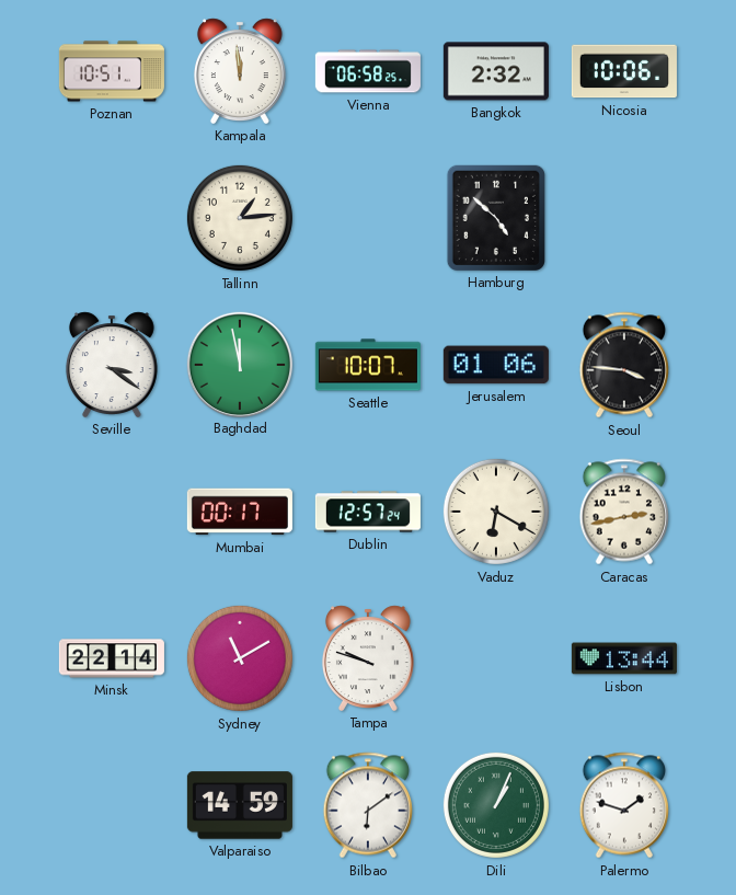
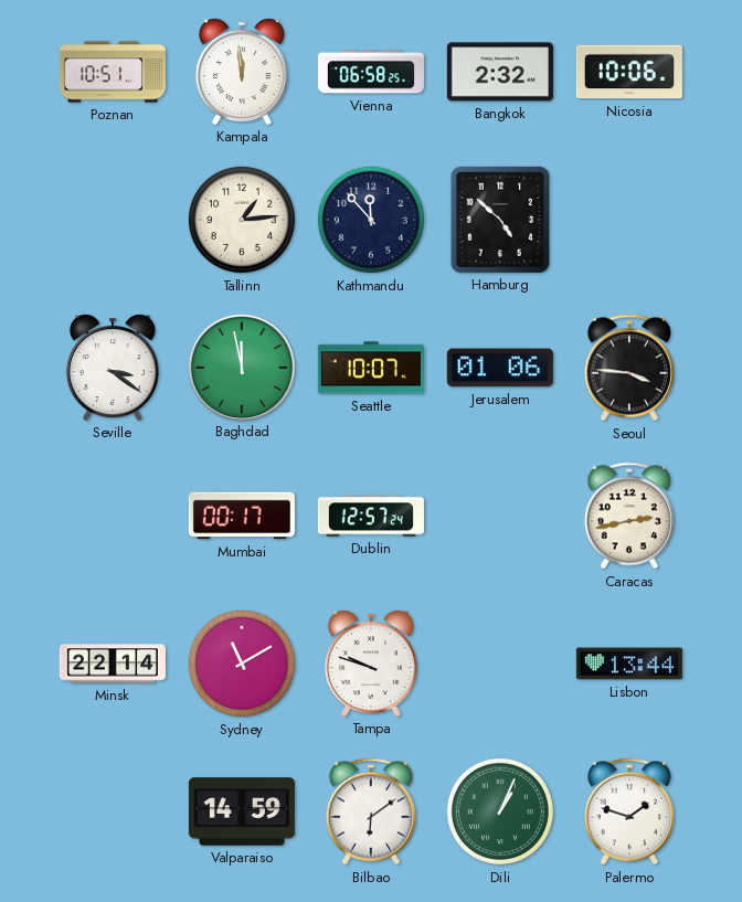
Kathmandu: none -> 11:53
Vaduz: 6:20 -> none
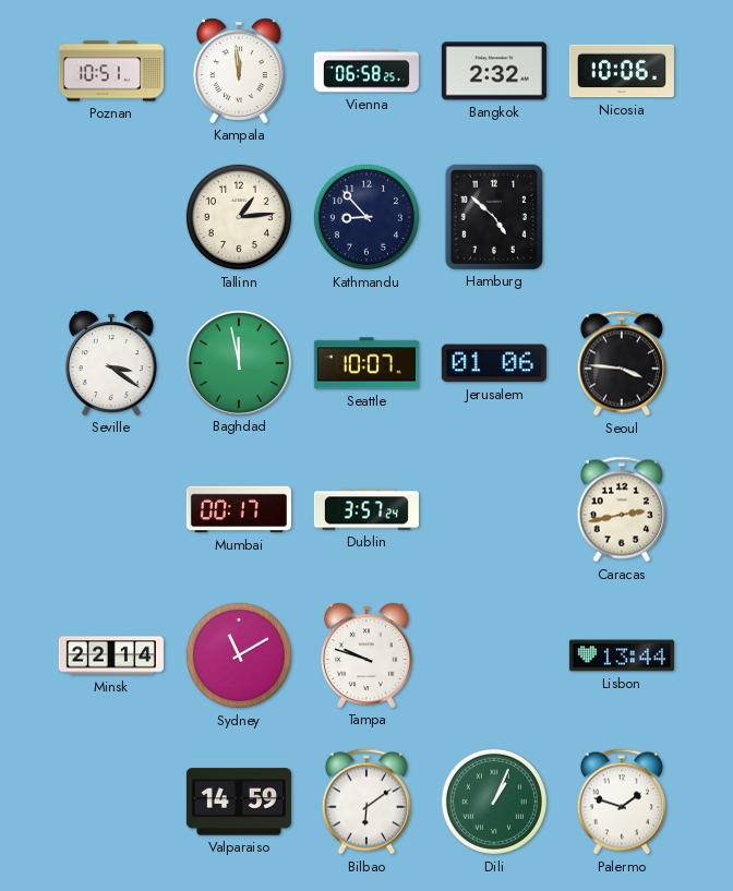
Kathmandu: 11:53 -> 8:53
Dublin: 12:57 -> 3:57
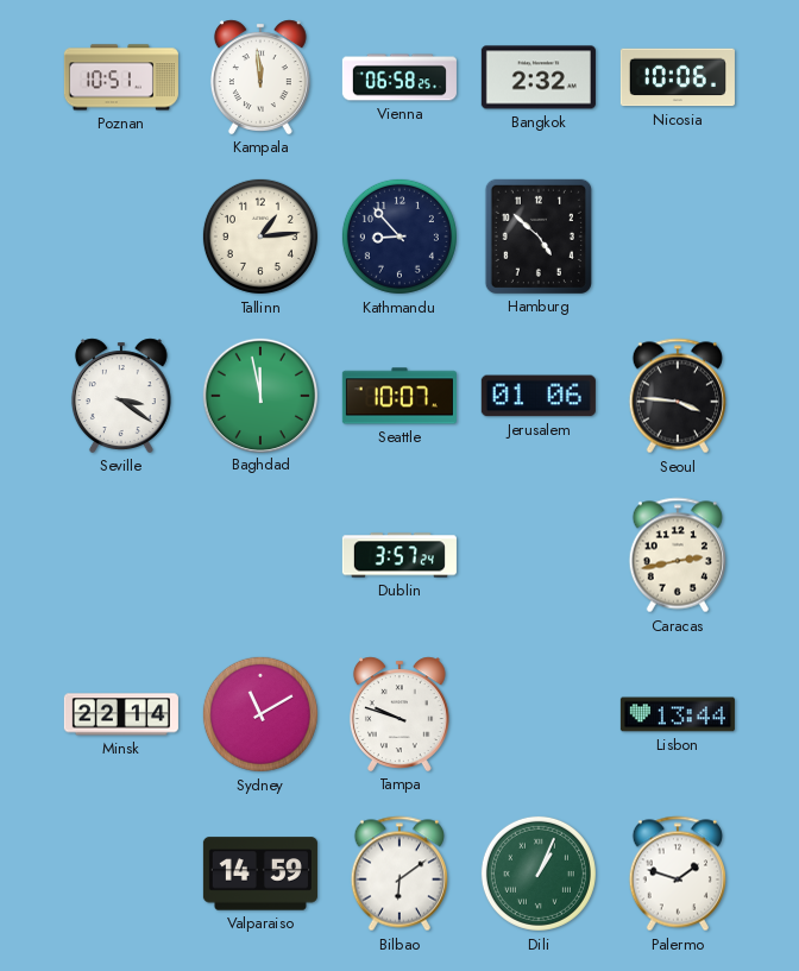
Mumbai: 00:17 -> none
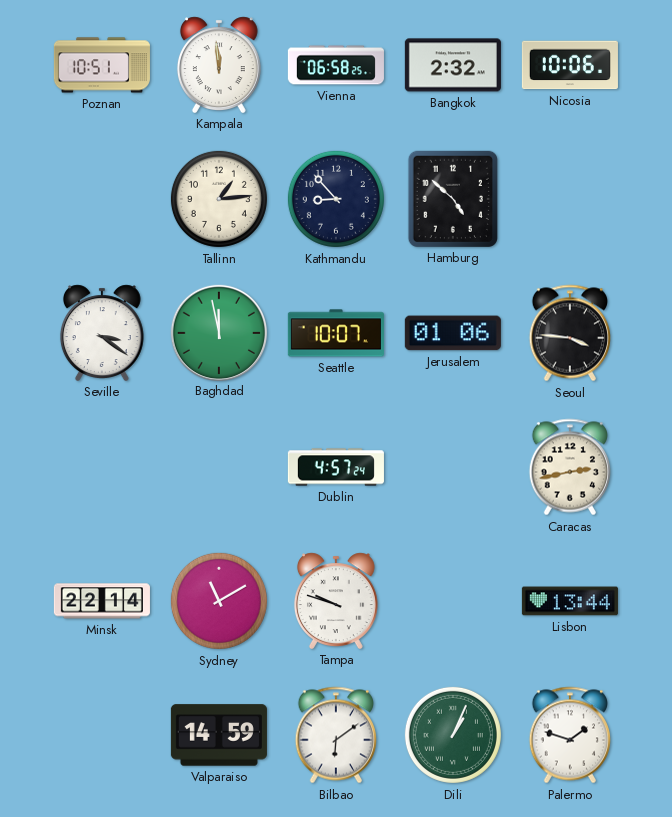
Dublin: 3:57 -> 4:57
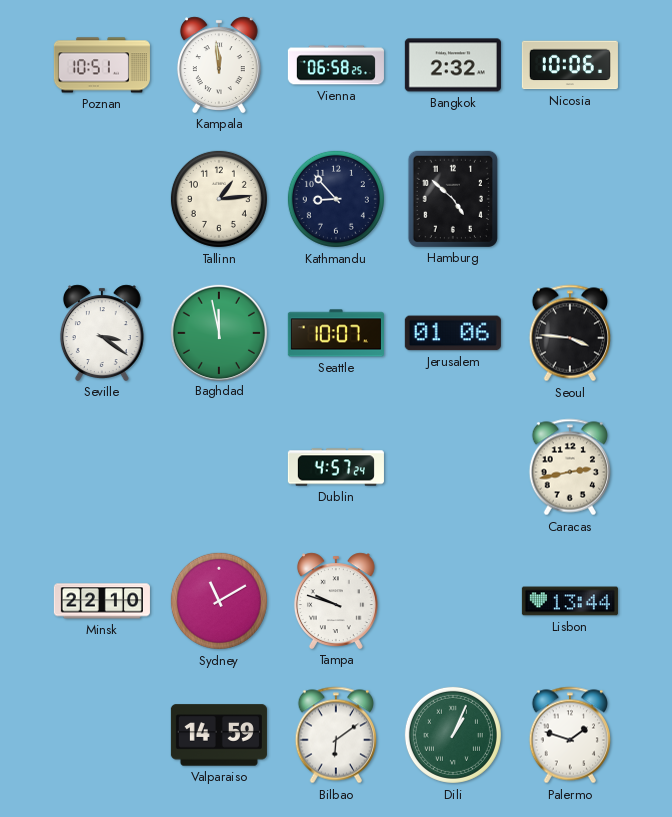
Minsk: 22:14 -> 22:10
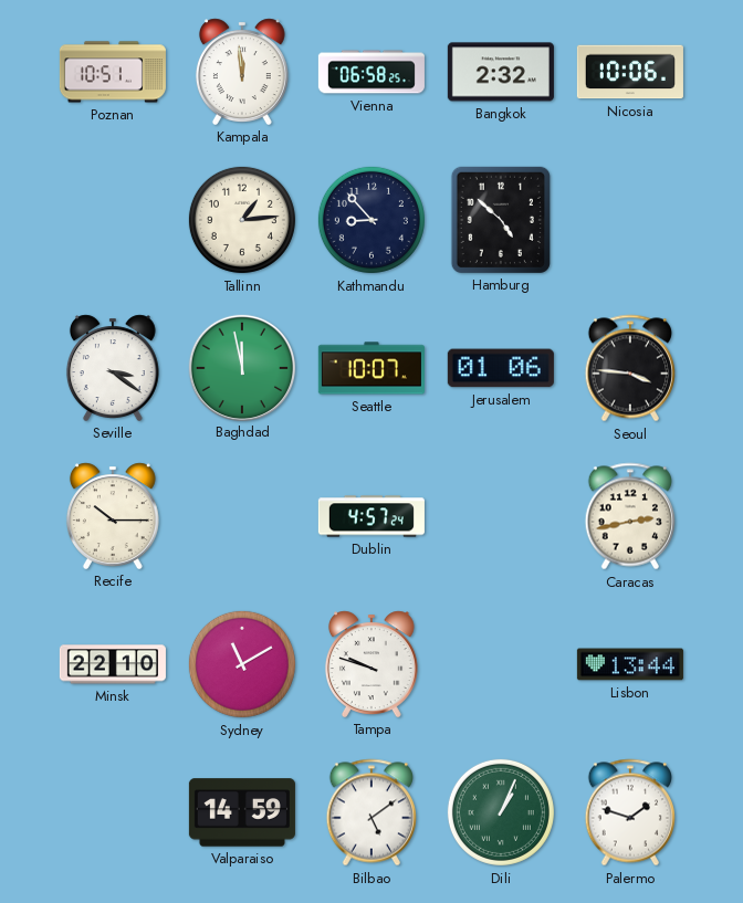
Recife: none -> 10:15
Bilbao: 6:09 -> 5:09
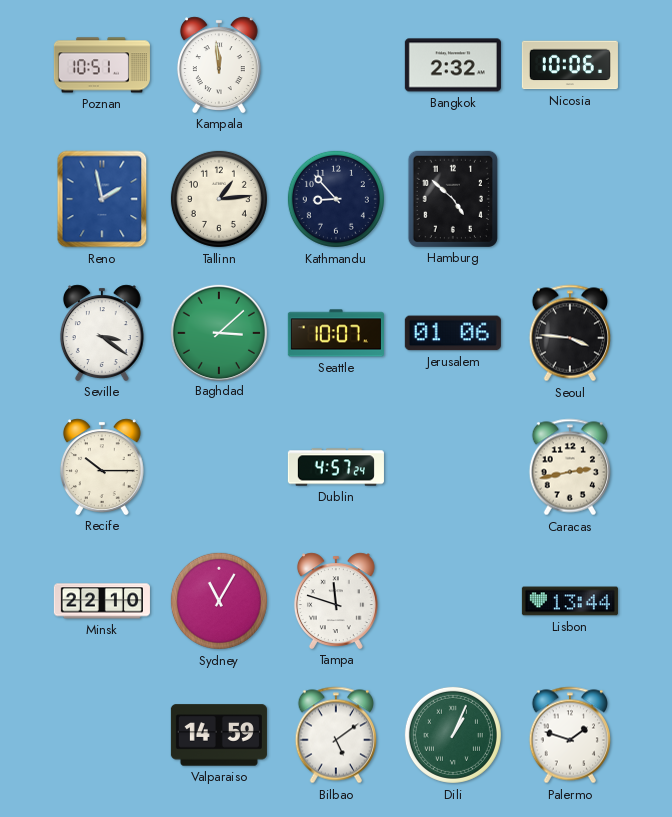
Vienna: 06:58 -> none
Reno: none -> 1:58
Baghdad: 11:58 -> 3:08
Sydney: 11:10 -> 11:05
Tampa: 9:48 -> 11:48
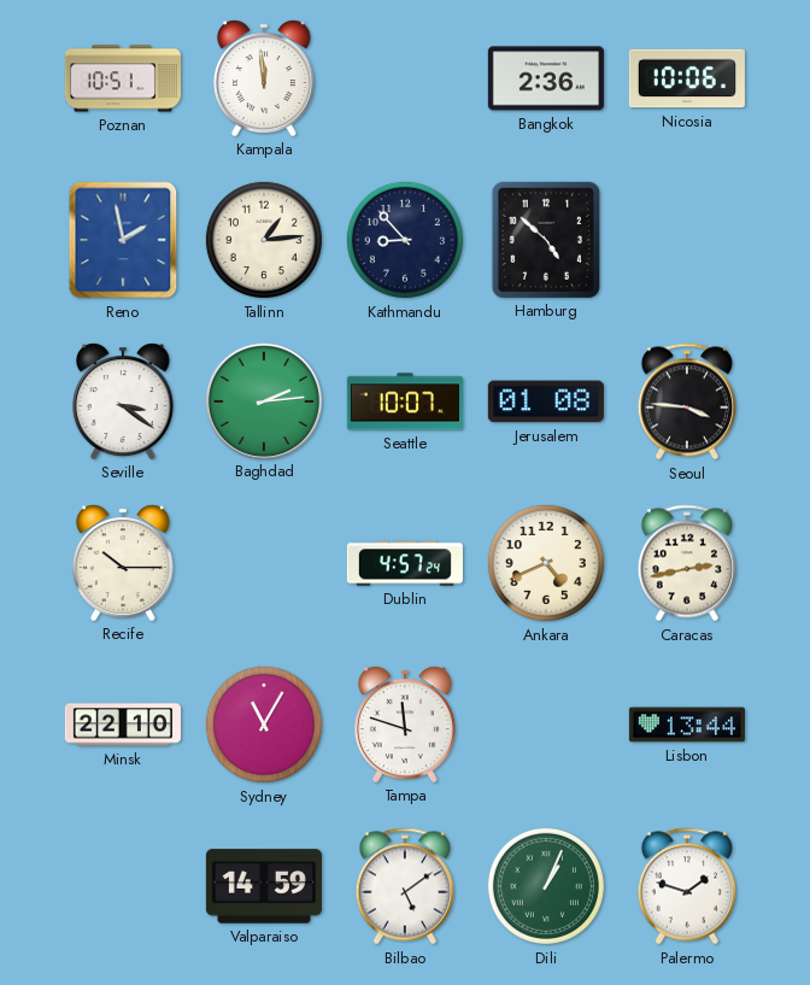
Bangkok: 2:32 -> 2:36
Baghdad: 3:08 -> 2:14
Jerusalem: 01:06 -> 01:08
Ankara: none -> 4:41
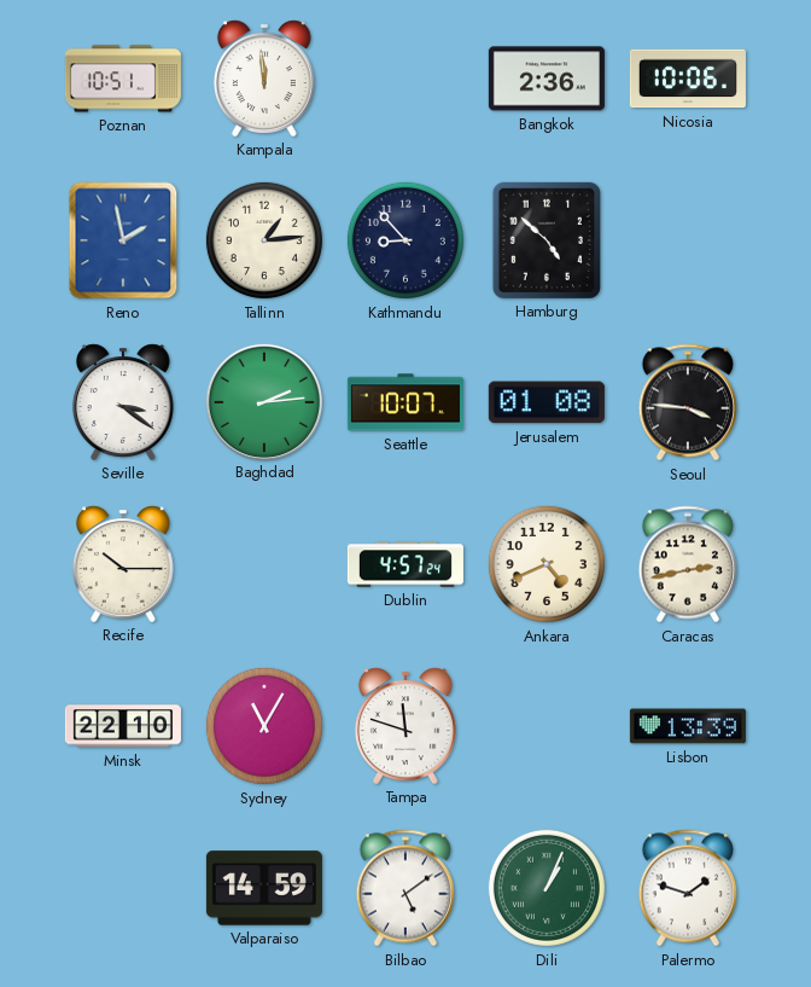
Lisbon: 13:44 -> 13:39
